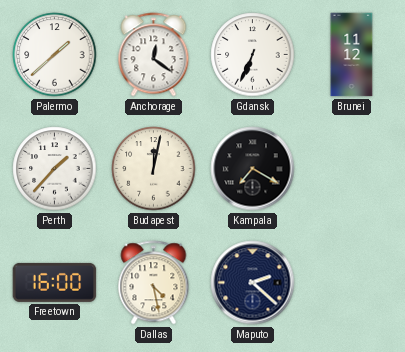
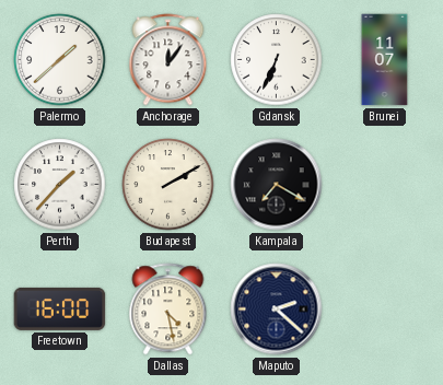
Anchorage: 12:21 -> 12:06
Brunei: 11:12 -> 11:07
Budapest: 12:02 -> 2:10
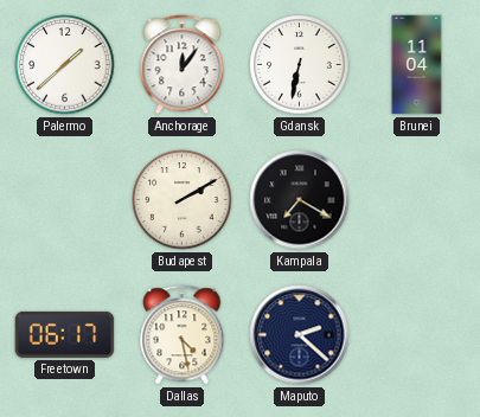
Gdansk: 6:34 -> 6:32
Brunei: 11:07 -> 11:04
Perth: 1:37 -> none
Freetown: 16:00 -> 06:17
